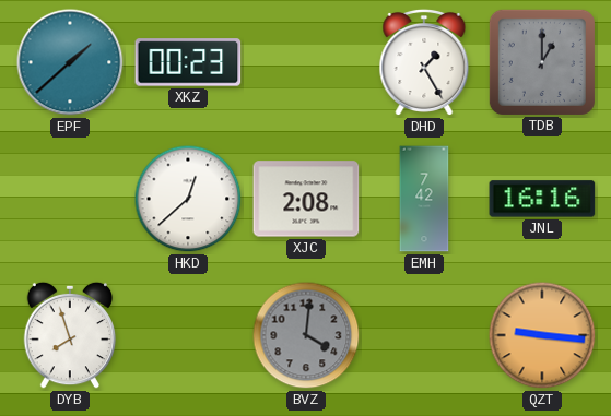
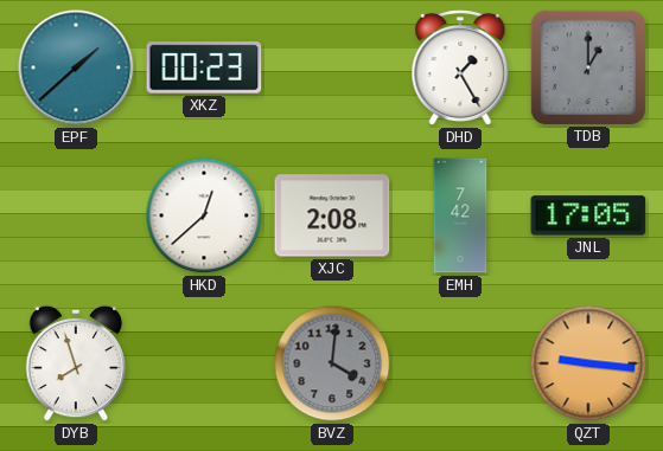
JNL: 16:16 -> 17:05
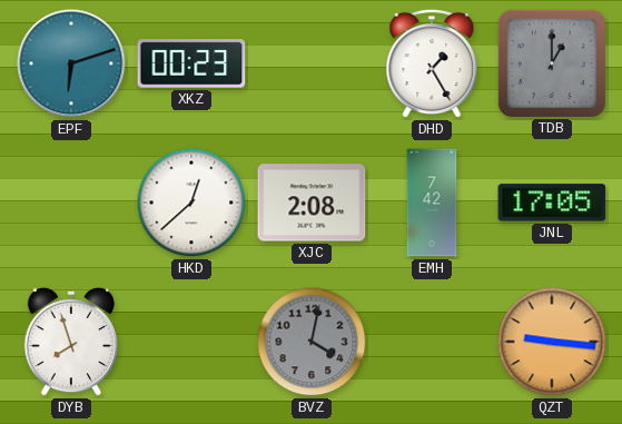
EPF: 1:38 -> 6:12
BVZ: 4:01 -> 4:02
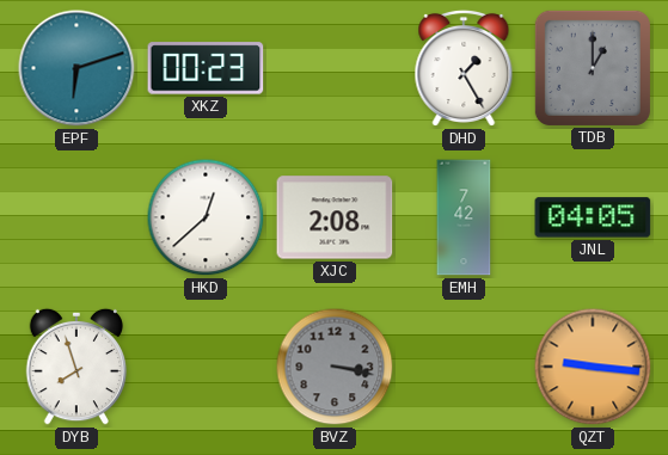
JNL: 17:05 -> 04:05
BVZ: 4:02 -> 3:17
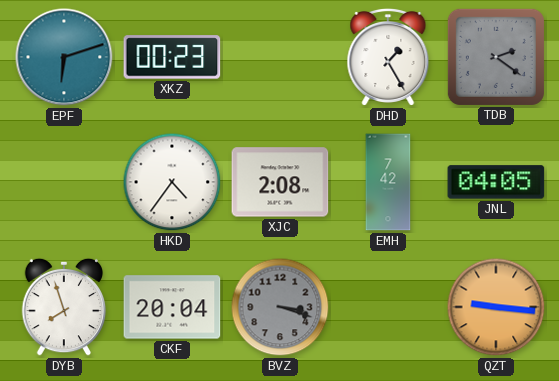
TDB: 1:00 -> 2:21
HKD: 12:38 -> 4:36
CKF: none -> 20:04
BVZ: 3:17 -> 3:18
